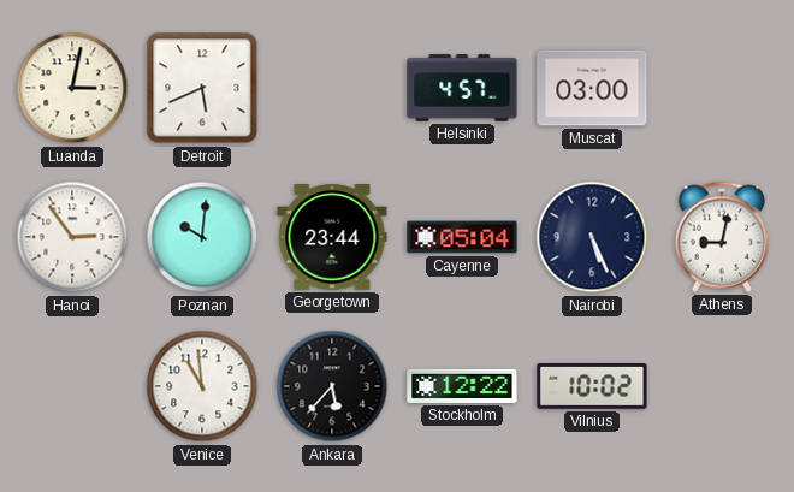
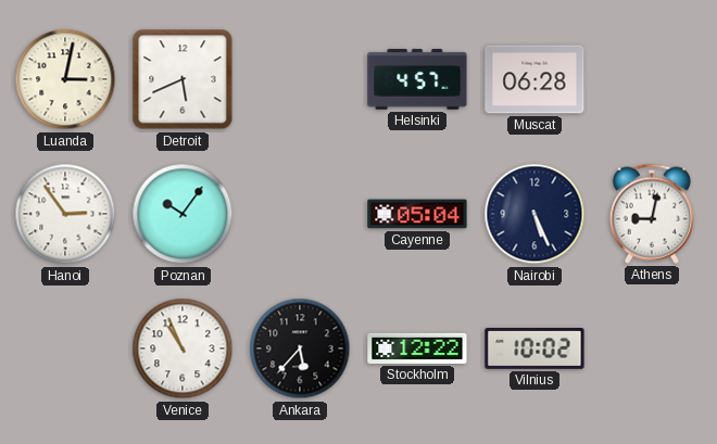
Muscat: 03:00 -> 06:28
Poznan: 10:01 -> 10:06
Georgetown: 23:44 -> none
Venice: 10:59 -> 10:56
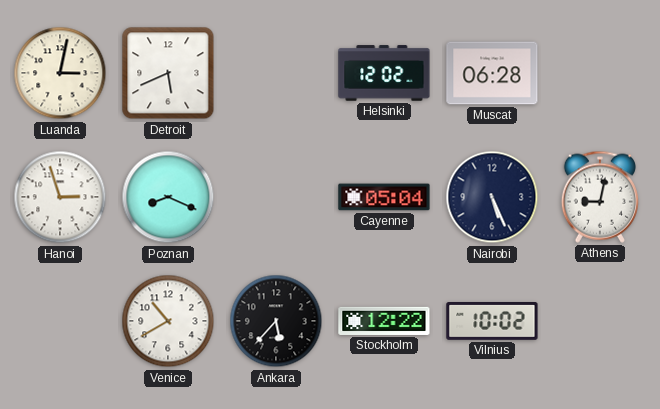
Helsinki: 4:57 -> 12:02
Hanoi: 2:54 -> 2:57
Poznan: 10:06 -> 8:19
Venice: 10:56 -> 10:40
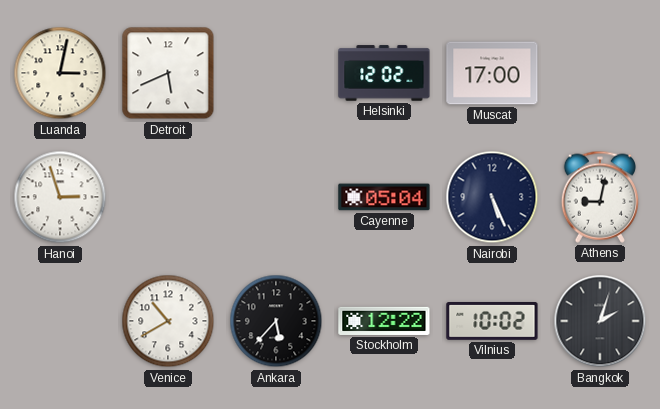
Muscat: 06:28 -> 17:00
Poznan: 8:19 -> none
Bangkok: none -> 2:03
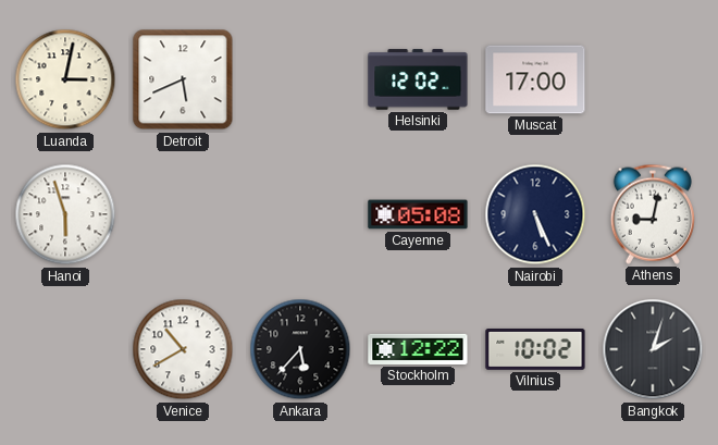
Hanoi: 2:57 -> 5:57
Cayenne: 05:04 -> 05:08
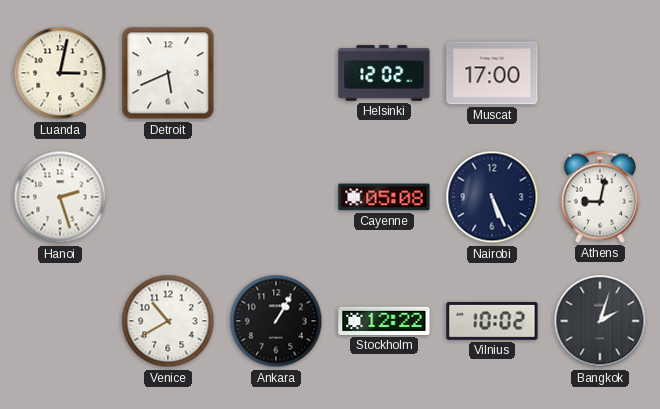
Hanoi: 5:57 -> 2:27
Ankara: 5:37 -> 1:05
